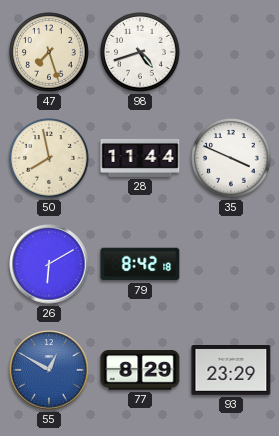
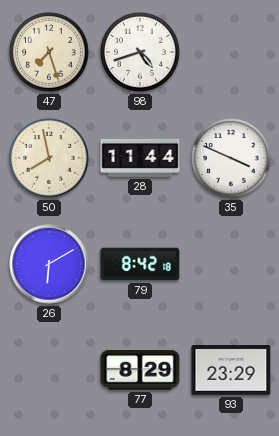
55: 12:50 -> none
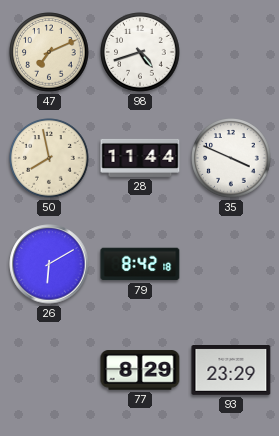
47: 7:27 -> 7:11
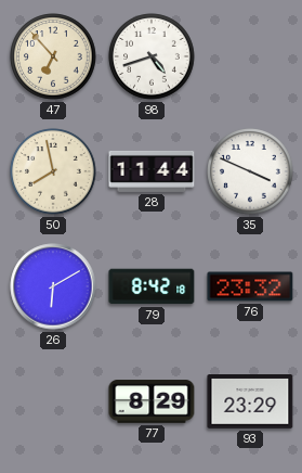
47: 7:11 -> 6:53
76: none -> 23:32
